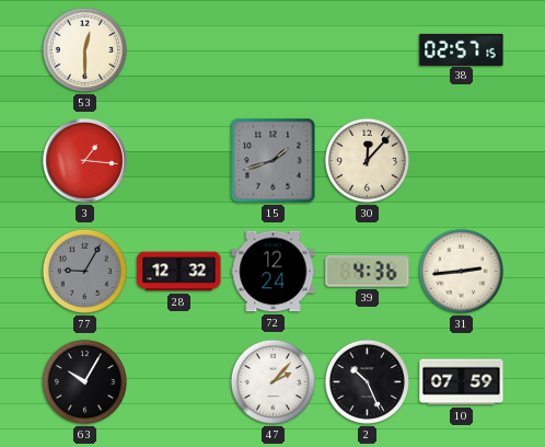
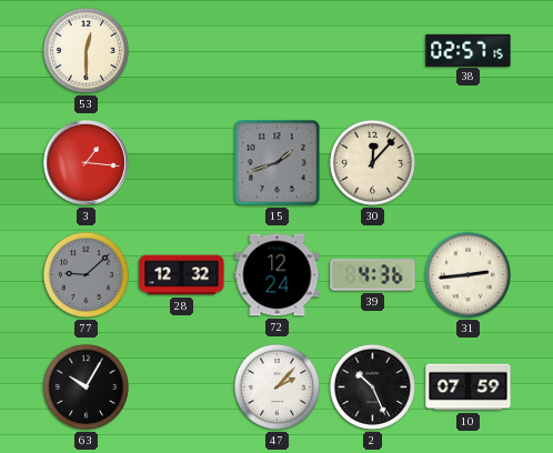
77: 9:05 -> 9:08
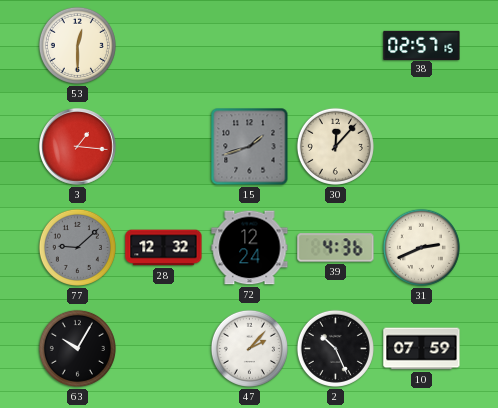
31: 2:44 -> 2:41
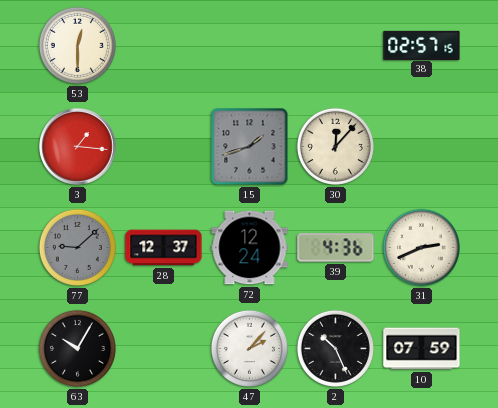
28: 12:32 -> 12:37
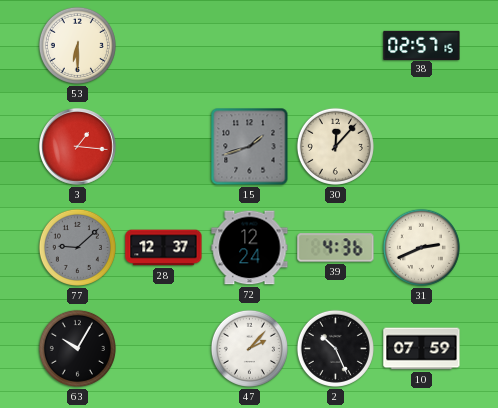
53: 12:30 -> 6:30
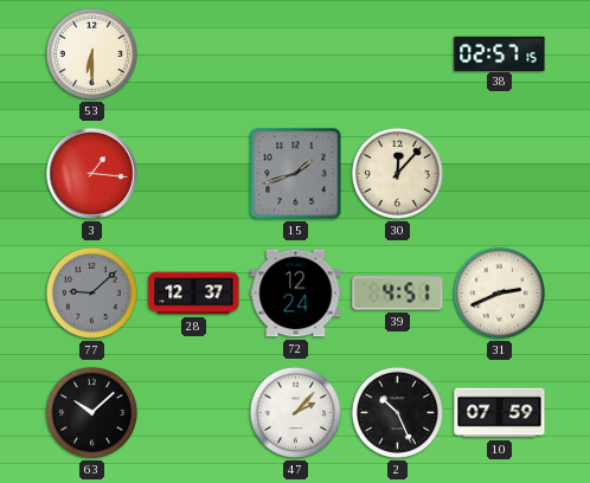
39: 4:36 -> 4:51
63: 10:05 -> 10:08
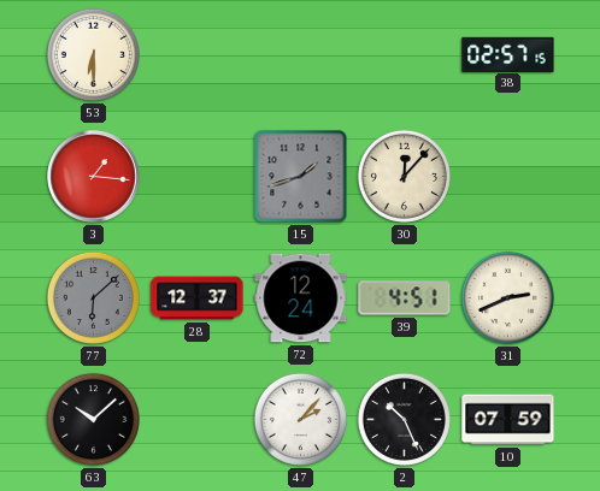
77: 9:08 -> 6:08
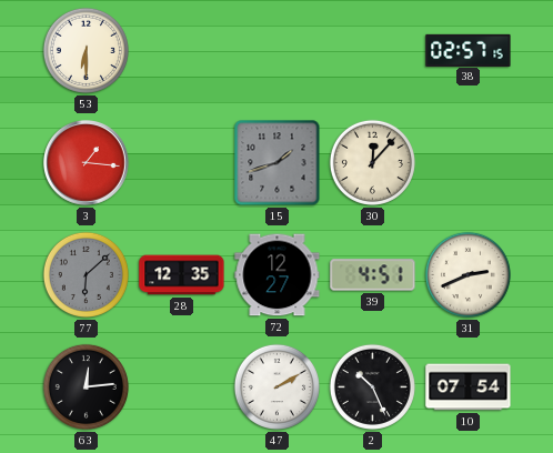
28: 12:37 -> 12:35
72: 12:24 -> 12:27
63: 10:08 -> 12:14
47: 2:07 -> 2:10
10: 07:59 -> 07:54
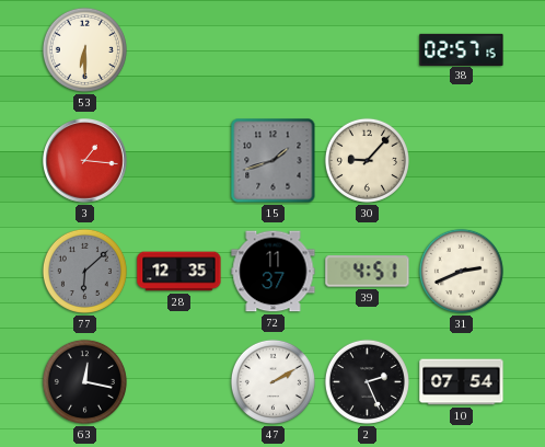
30: 12:07 -> 9:07
72: 12:27 -> 11:37
63: 12:14 -> 12:17
2: 10:26 -> 2:26
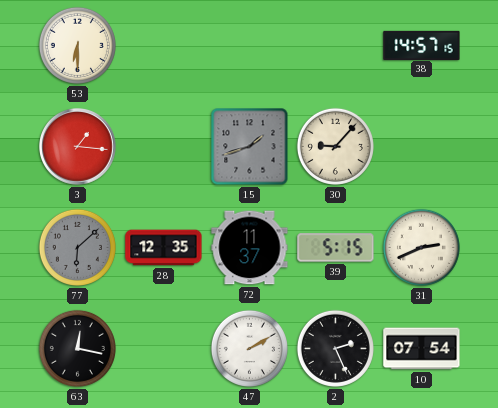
38: 02:57 -> 14:57
39: 4:51 -> 5:15
